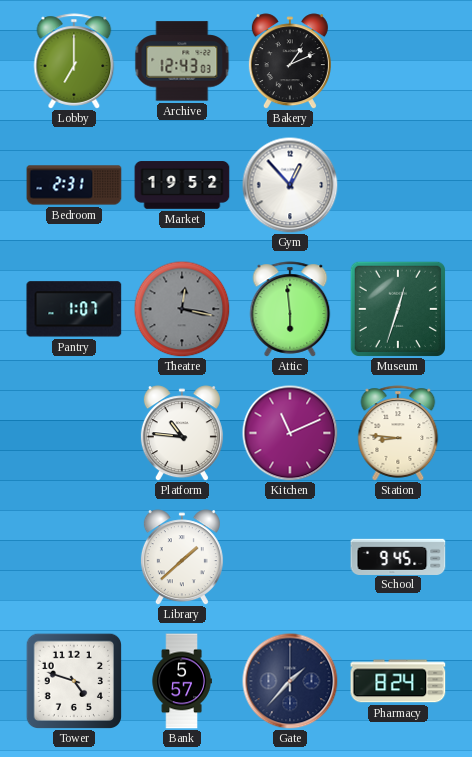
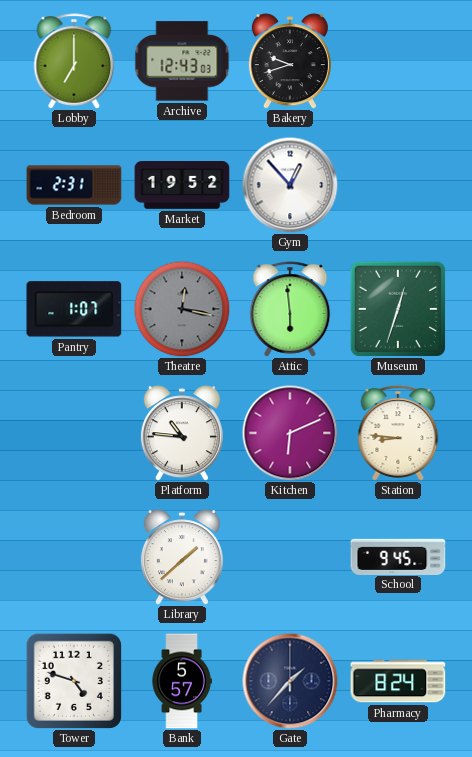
Bakery: 1:11 -> 9:42
Kitchen: 11:11 -> 6:11
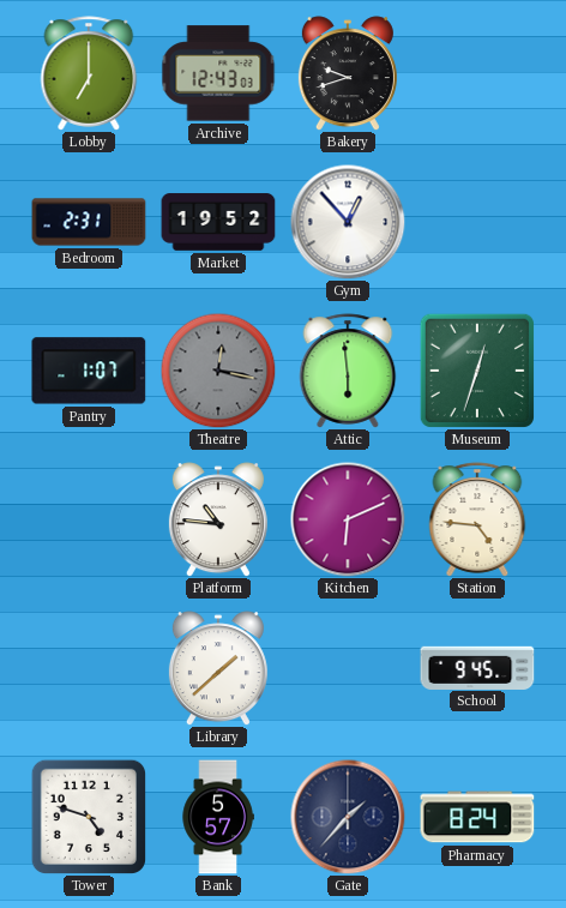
Station: 8:46 -> 4:46
